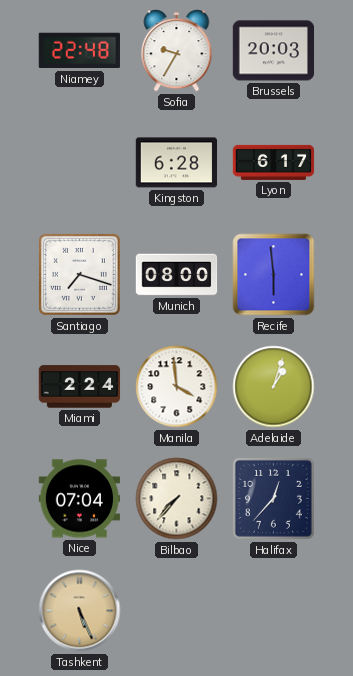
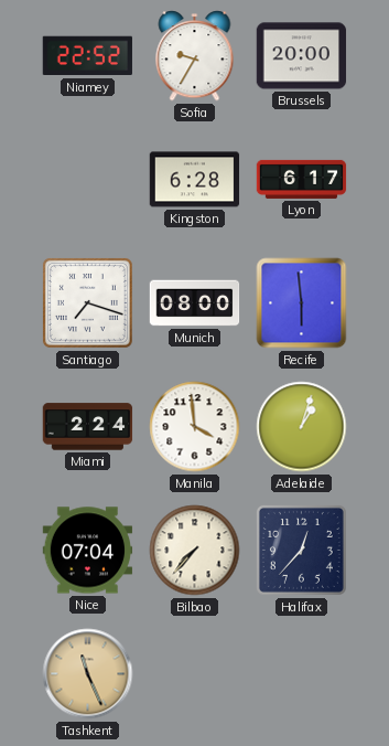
Niamey: 22:48 -> 22:52
Brussels: 20:03 -> 20:00
Tashkent: 5:26 -> 11:26
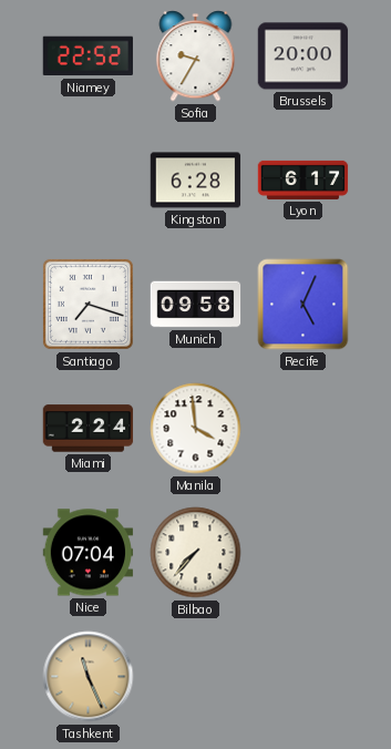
Munich: 08:00 -> 09:58
Recife: 5:59 -> 5:04
Adelaide: 1:03 -> none
Halifax: 12:37 -> none
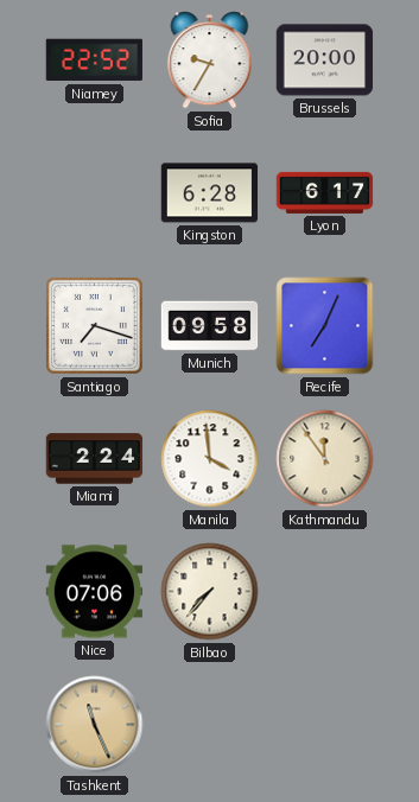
Recife: 5:04 -> 7:04
Kathmandu: none -> 11:54
Nice: 07:04 -> 07:06
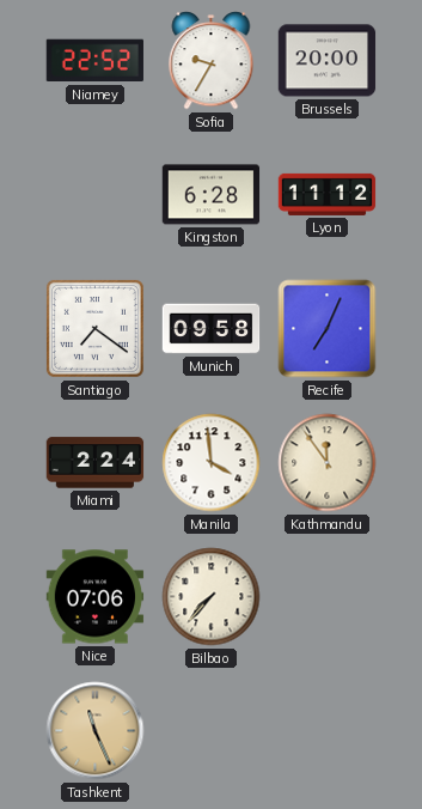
Lyon: 6:17 -> 11:12
Santiago: 7:18 -> 7:21
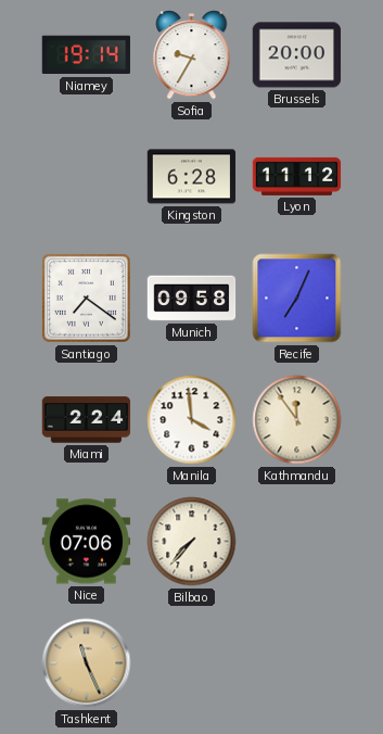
Niamey: 22:52 -> 19:14
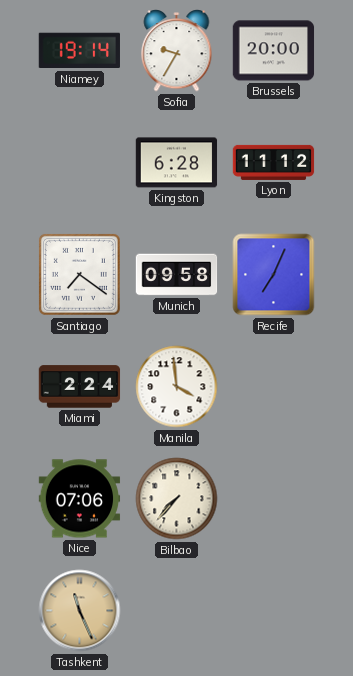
Kathmandu: 11:54 -> none
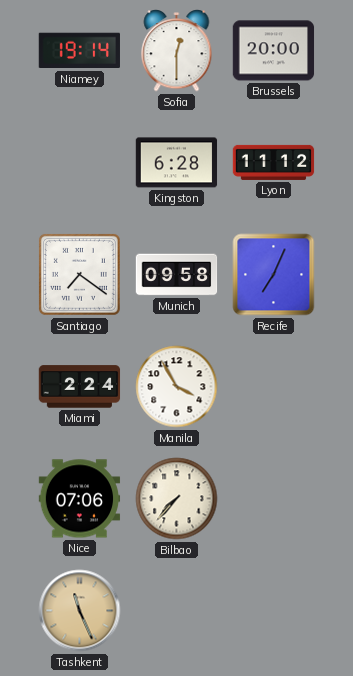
Sofia: 9:35 -> 12:30
Manila: 3:59 -> 3:55
